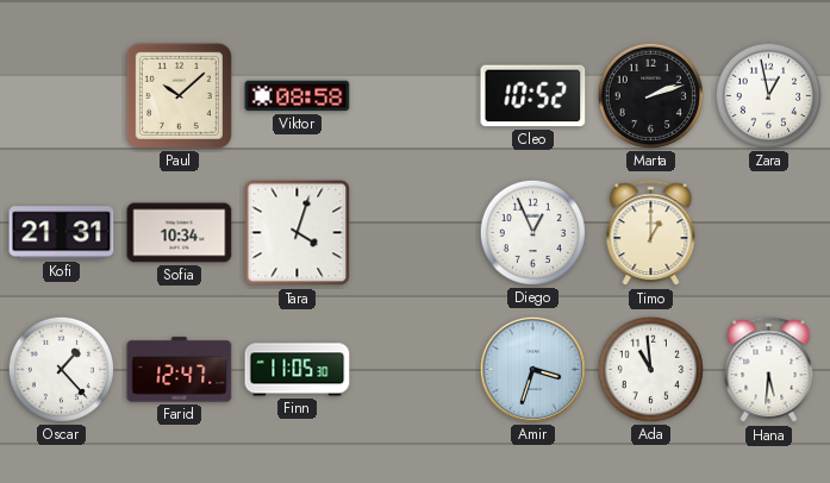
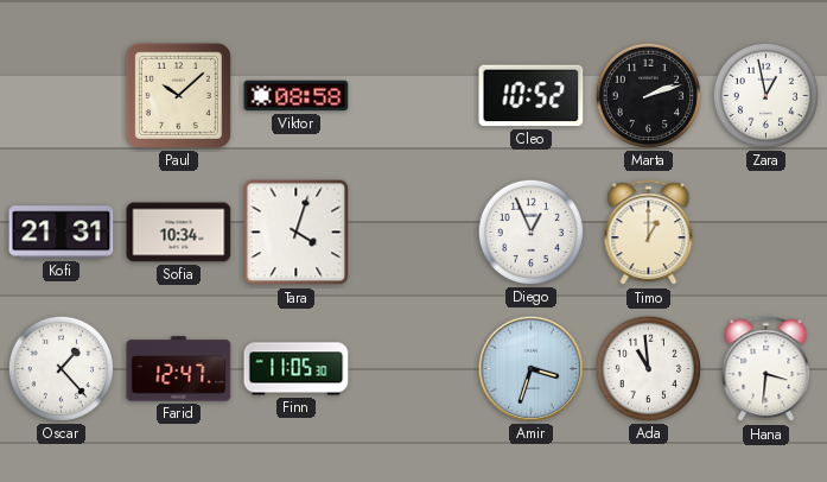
Hana: 5:31 -> 3:31
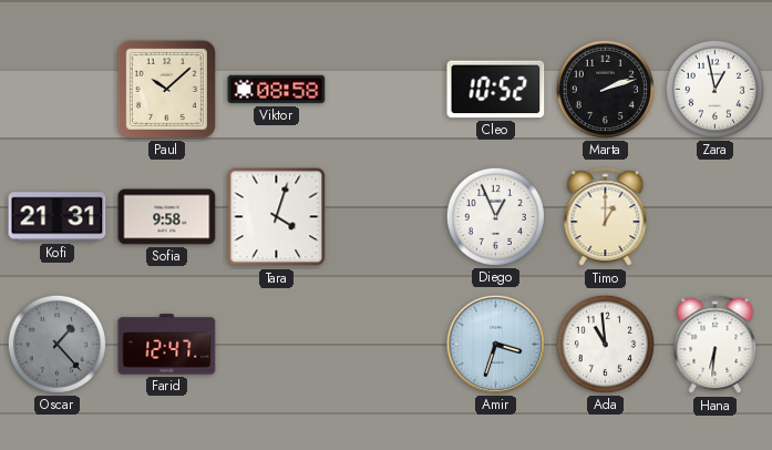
Sofia: 10:34 -> 9:58
Oscar dial: white -> grey
Finn: 11:05 -> none
Hana: 3:31 -> 6:31
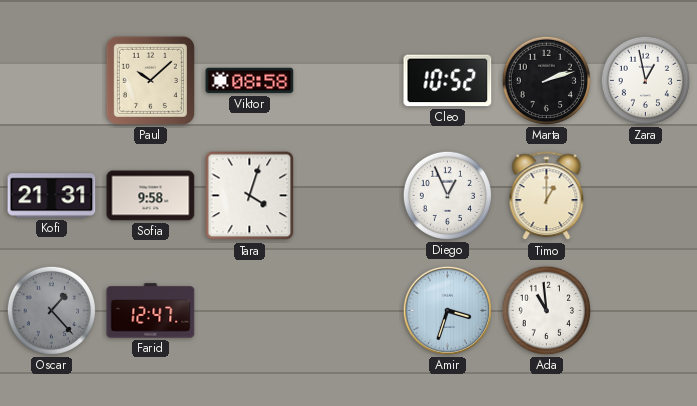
Hana: 6:31 -> none
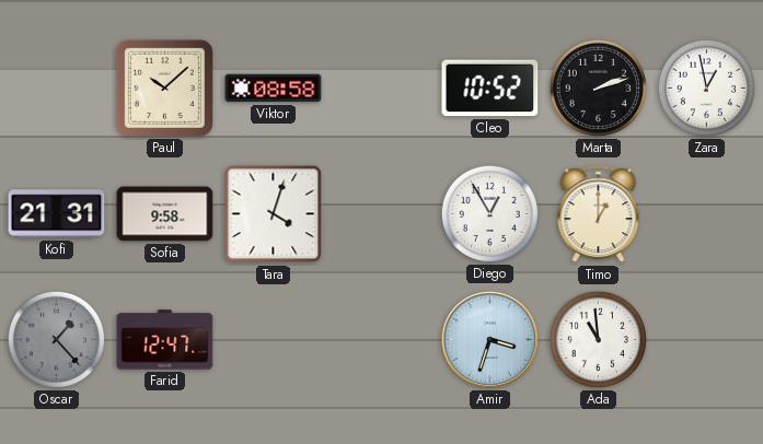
Diego: 12:56 -> 12:55
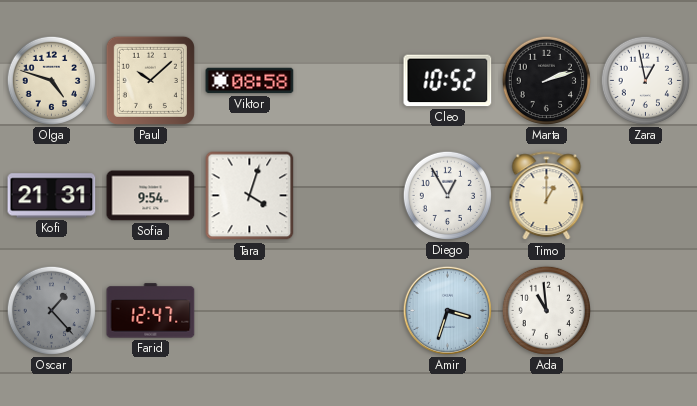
Olga: none -> 4:48
Sofia: 9:58 -> 9:54
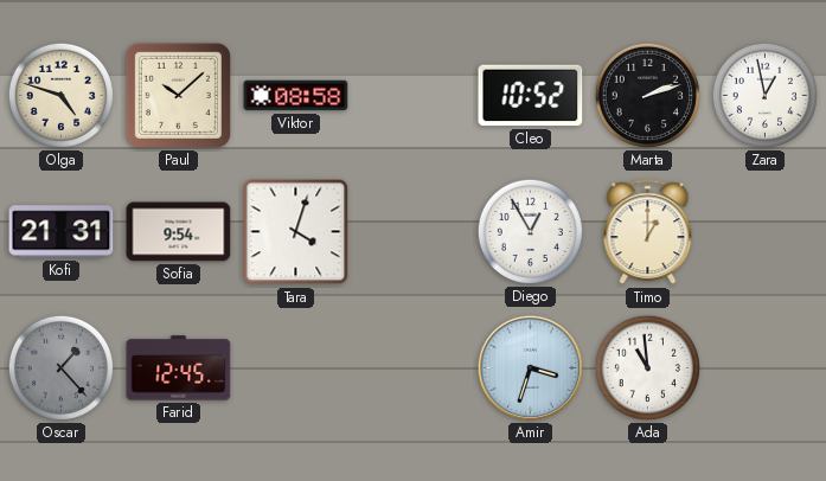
Farid: 12:47 -> 12:45
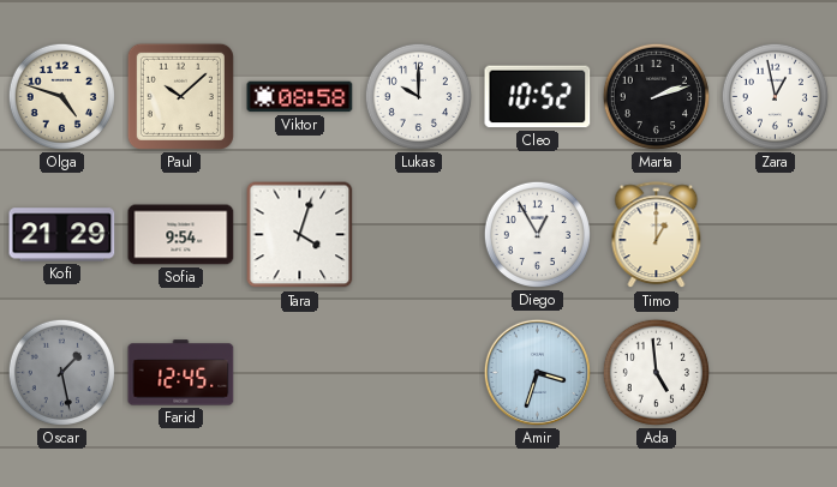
Lukas: none -> 10:00
Kofi: 21:31 -> 21:29
Oscar: 1:23 -> 1:28
Ada: 10:59 -> 4:59
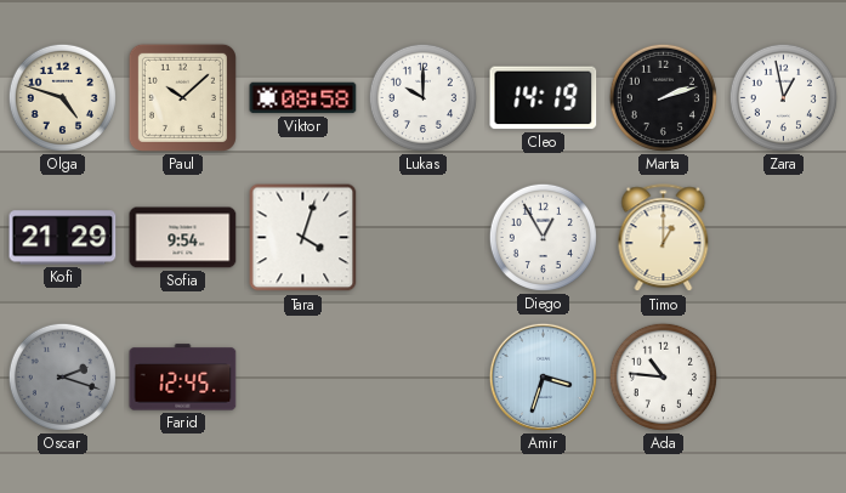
Cleo: 10:52 -> 14:19
Oscar: 1:28 -> 2:18
Ada: 4:59 -> 10:46
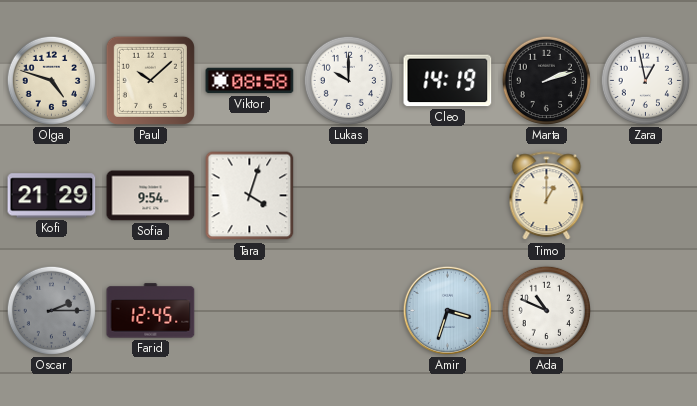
Diego: 12:55 -> none
Oscar: 2:18 -> 2:15
Ada: 10:46 -> 10:49
